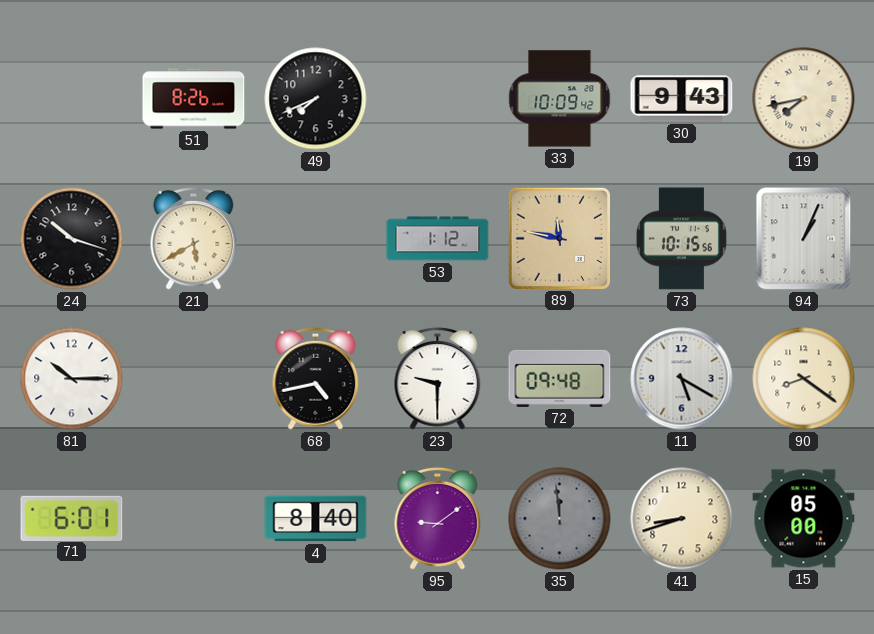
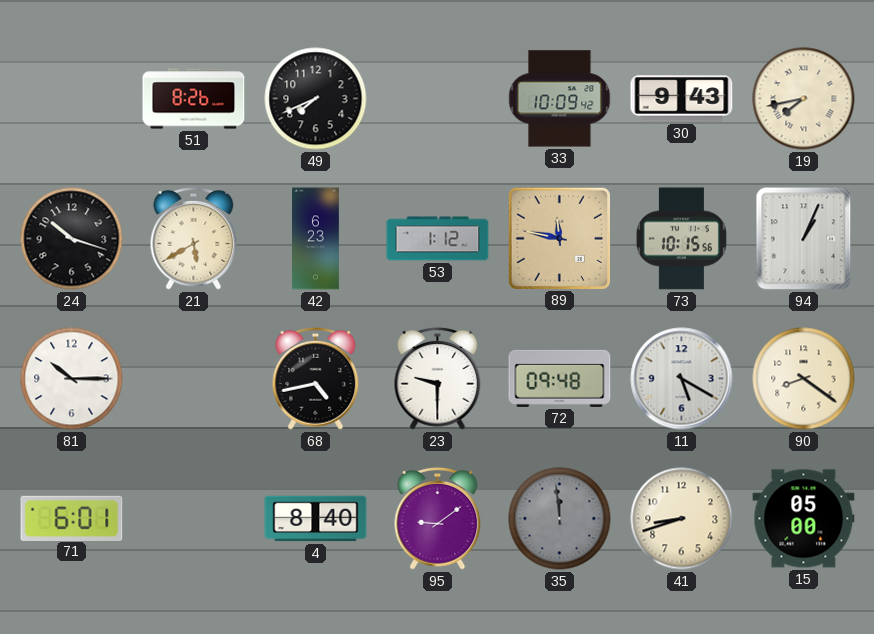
42: none -> 6:23
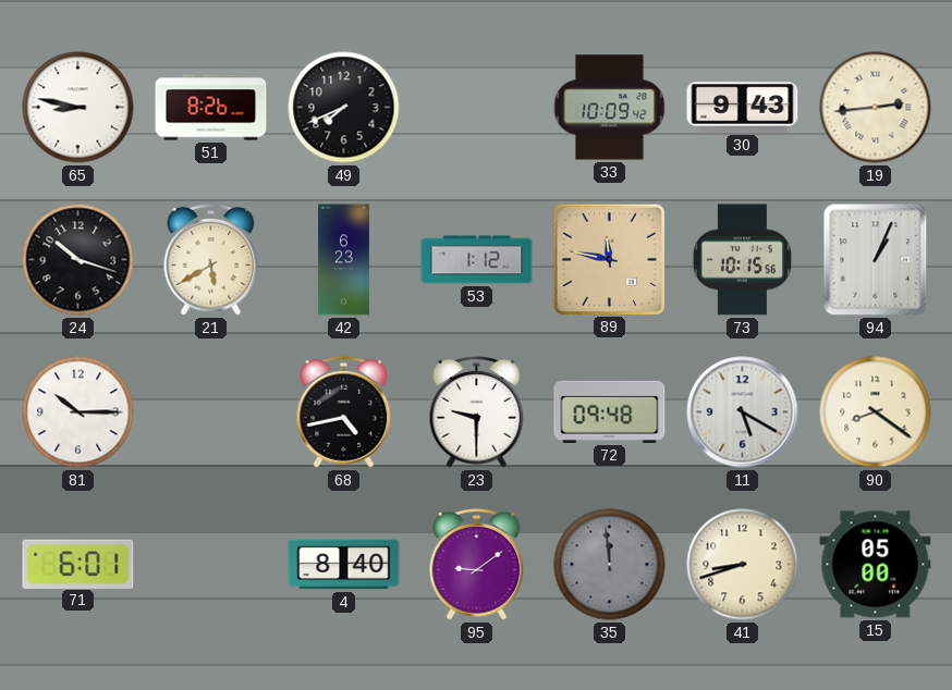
65: none -> 8:47
19: 7:43 -> 2:44
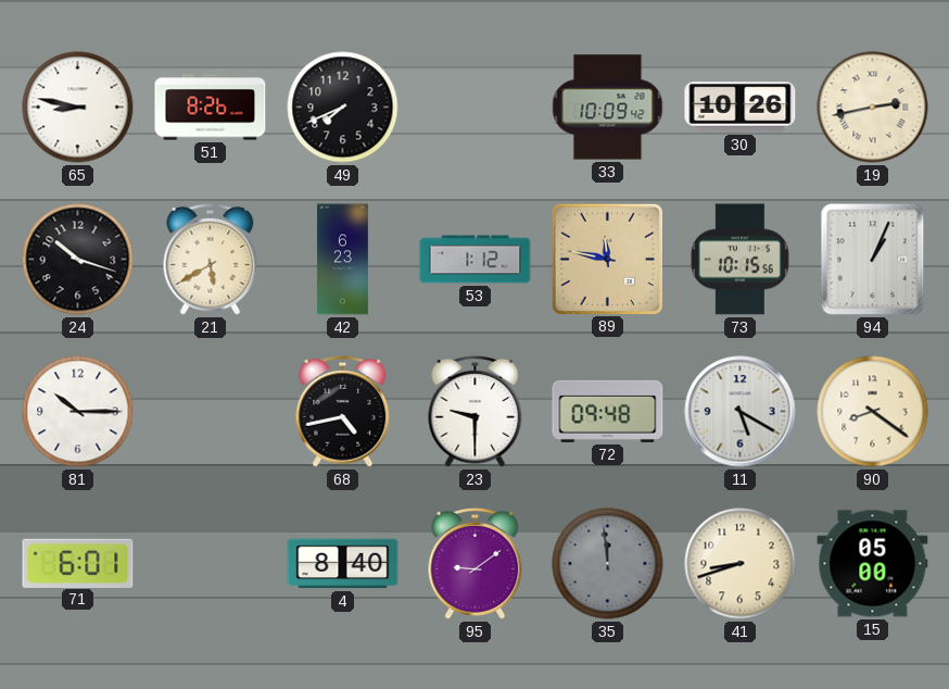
30: 9:43 -> 10:26
19: 2:44 -> 2:43
